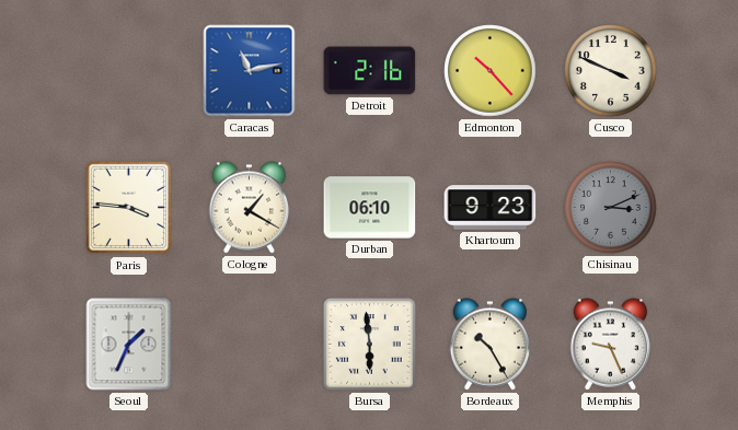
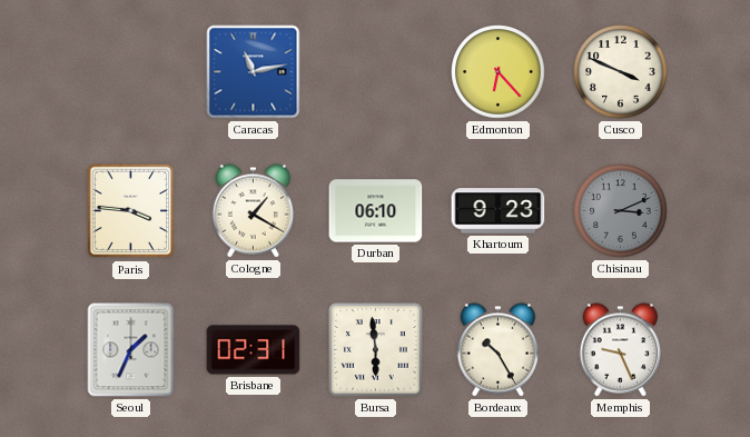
Detroit: 2:16 -> none
Edmonton: 10:23 -> 6:23
Brisbane: none -> 02:31
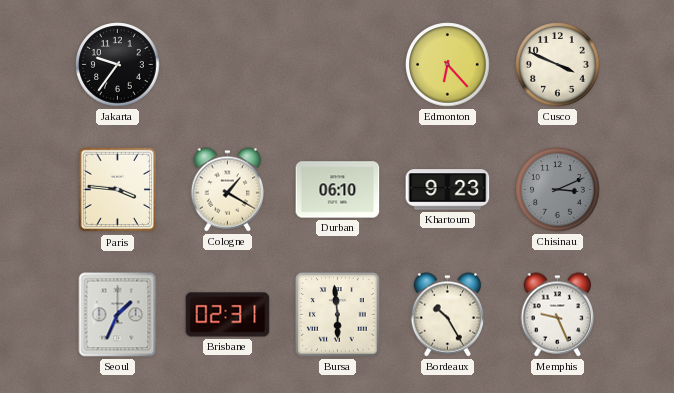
Jakarta: none -> 9:36
Caracas: 11:13 -> none
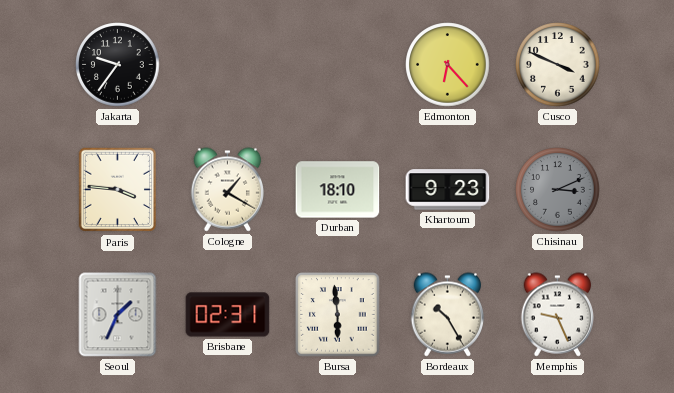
Durban: 06:10 -> 18:10
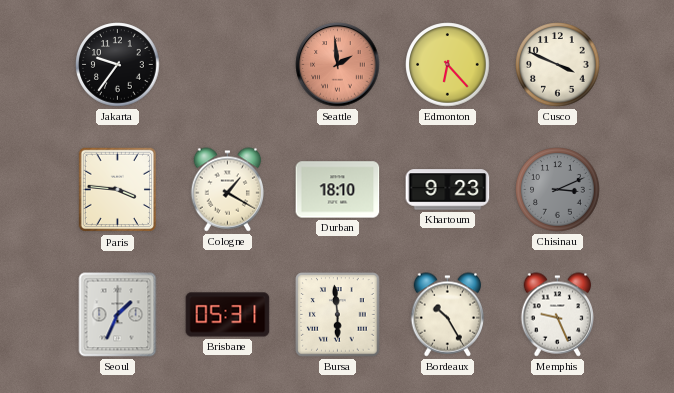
Seattle: none -> 1:59
Brisbane: 02:31 -> 05:31
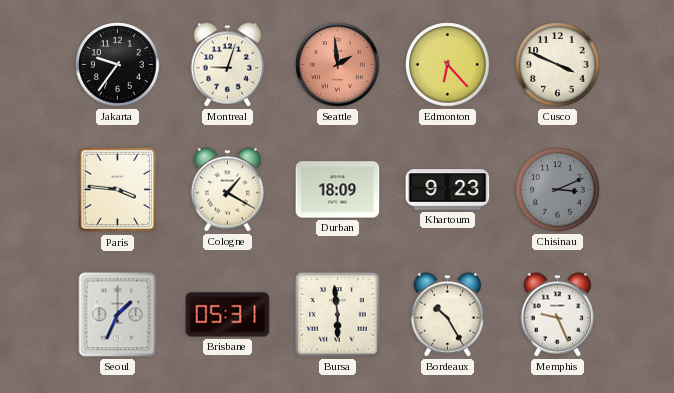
Montreal: none -> 9:03
Durban: 18:10 -> 18:09
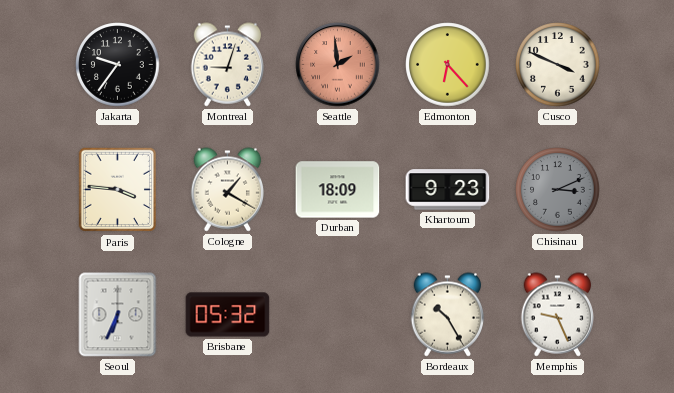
Seoul: 1:34 -> 6:34
Brisbane: 05:31 -> 05:32
Bursa: 5:59 -> none
